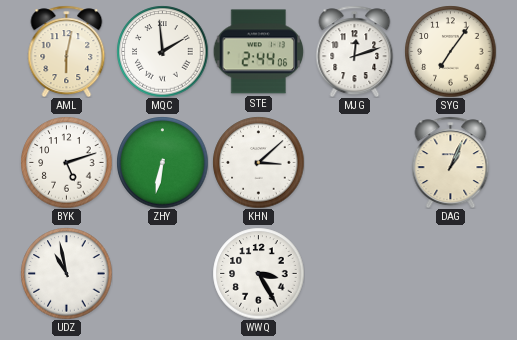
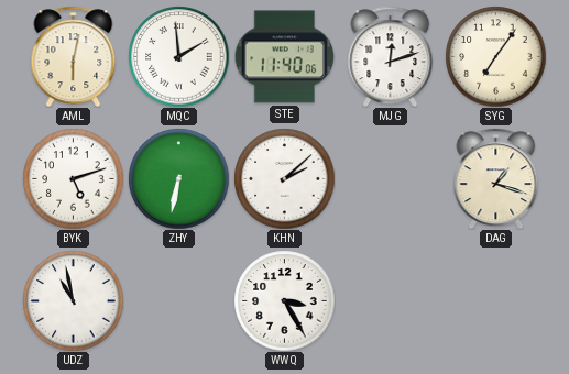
STE: 2:44 -> 11:40
KHN: 3:08 -> 2:08
DAG: 1:04 -> 1:18
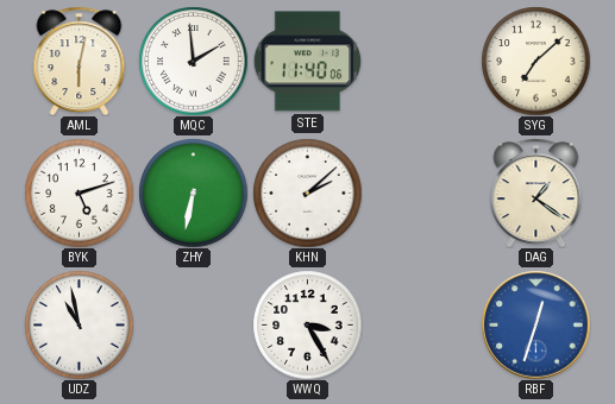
MJG: 12:12 -> none
SYG: 7:06 -> 7:08
DAG: 1:18 -> 1:21
RBF: none -> 12:33
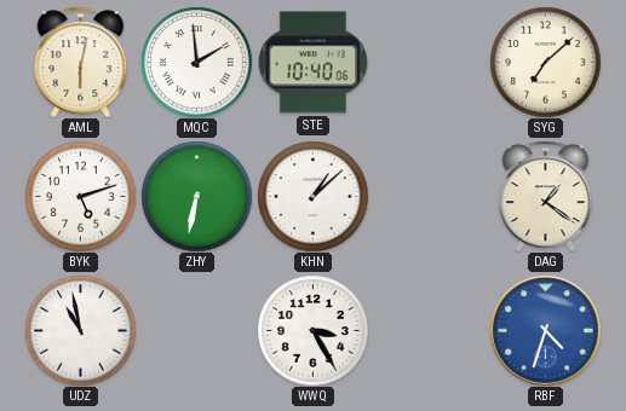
STE: 11:40 -> 10:40
KHN: 2:08 -> 1:08
RBF: 12:33 -> 4:33
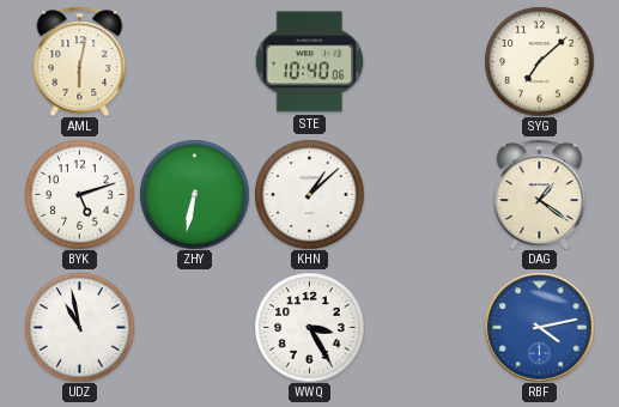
MQC: 1:59 -> none
RBF: 4:33 -> 4:13
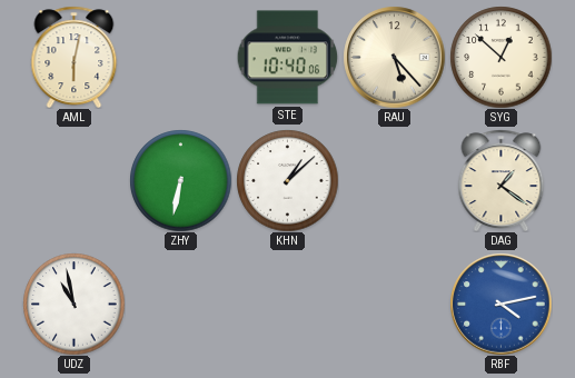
RAU: none -> 5:23
SYG: 7:08 -> 12:52
BYK: 5:12 -> none
WWQ: 3:25 -> none
